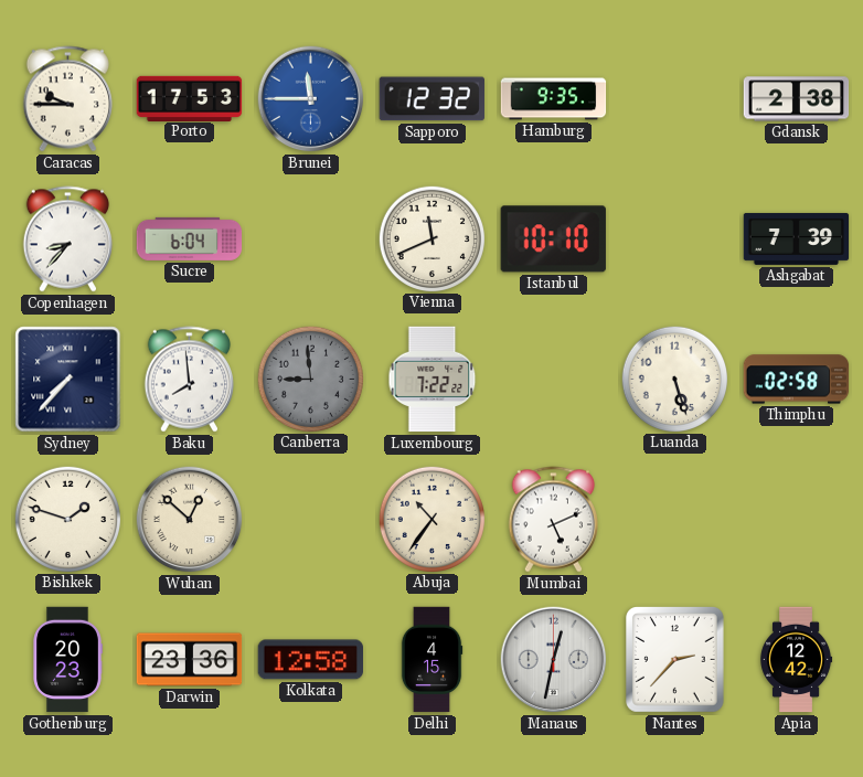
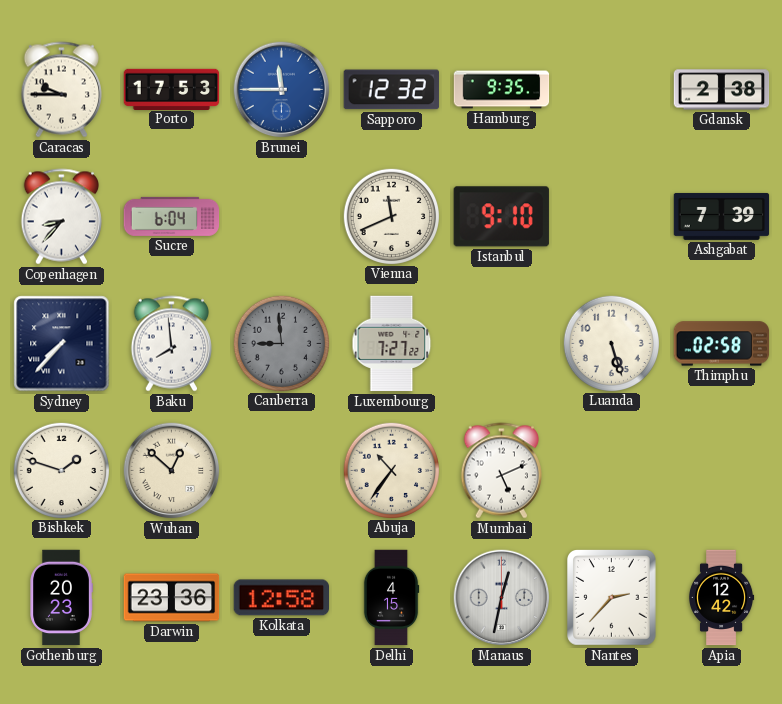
Istanbul: 10:10 -> 9:10
Luxembourg: 7:22 -> 7:27
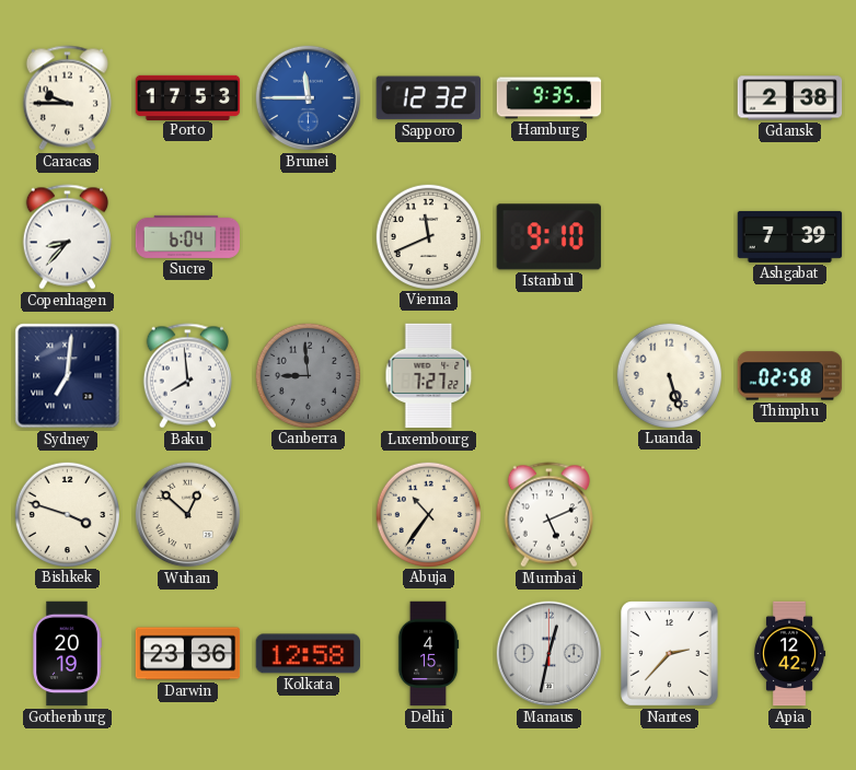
Sydney: 7:37 -> 7:01
Bishkek: 1:48 -> 3:48
Gothenburg: 20:23 -> 20:19
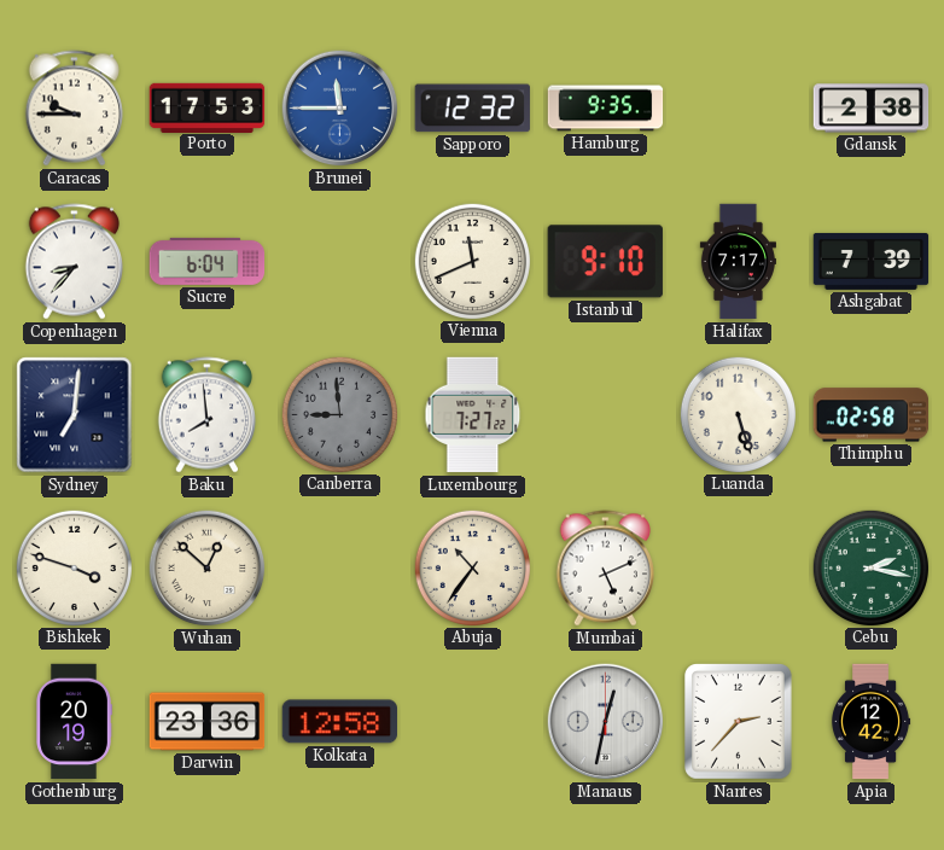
Halifax: none -> 7:17
Cebu: none -> 2:17
Delhi: 4:15 -> none
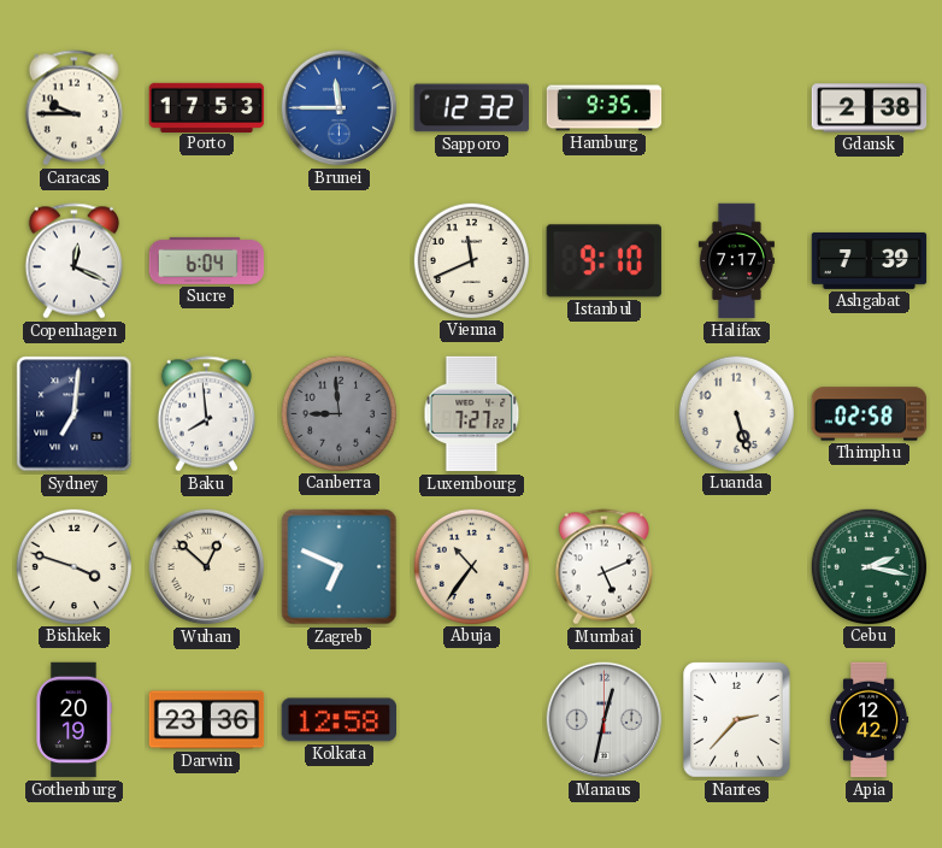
Copenhagen: 8:37 -> 12:19
Zagreb: none -> 6:49
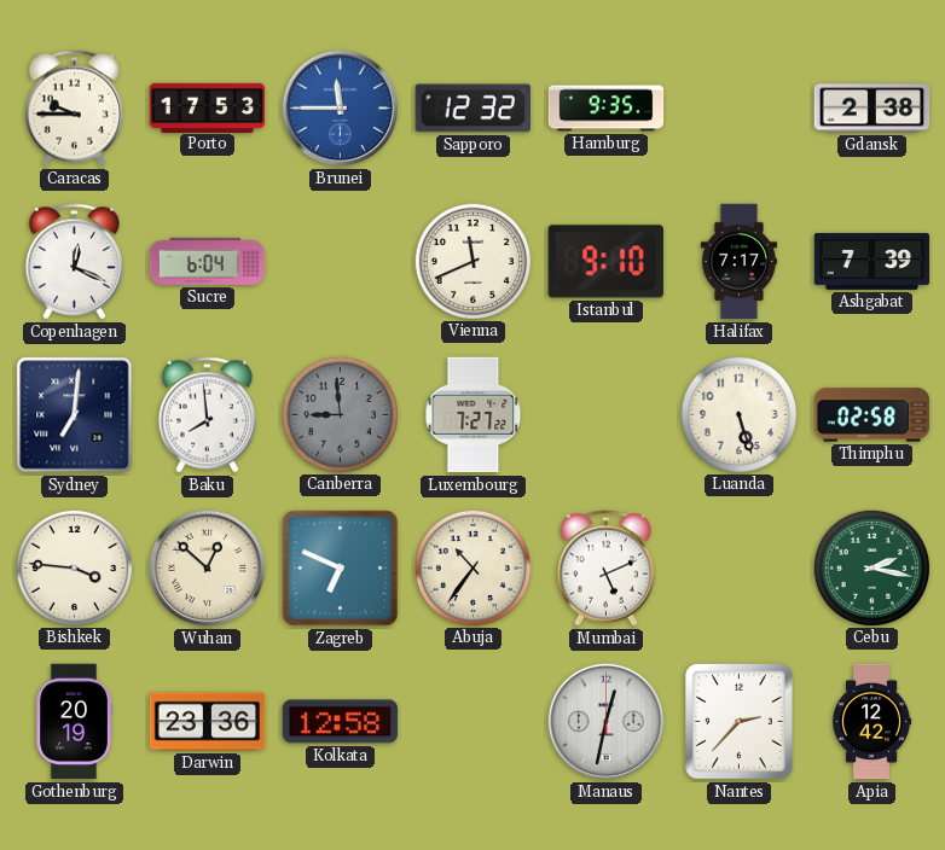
Bishkek: 3:48 -> 3:46
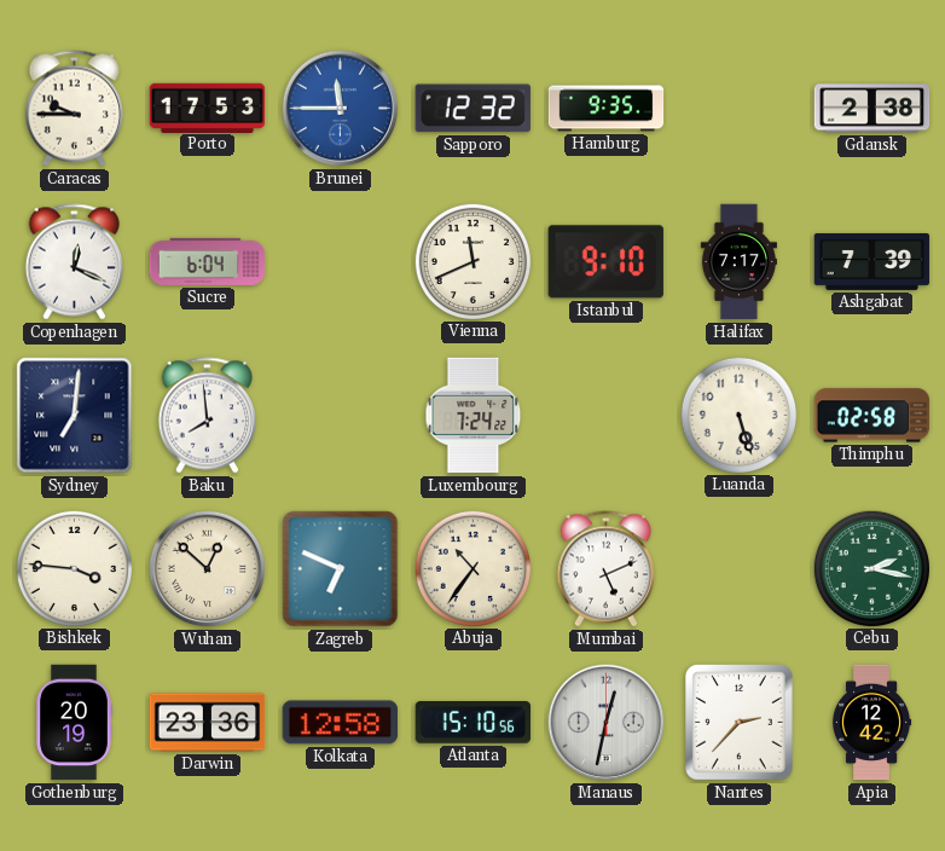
Canberra: 8:59 -> none
Luxembourg: 7:27 -> 7:24
Atlanta: none -> 15:10
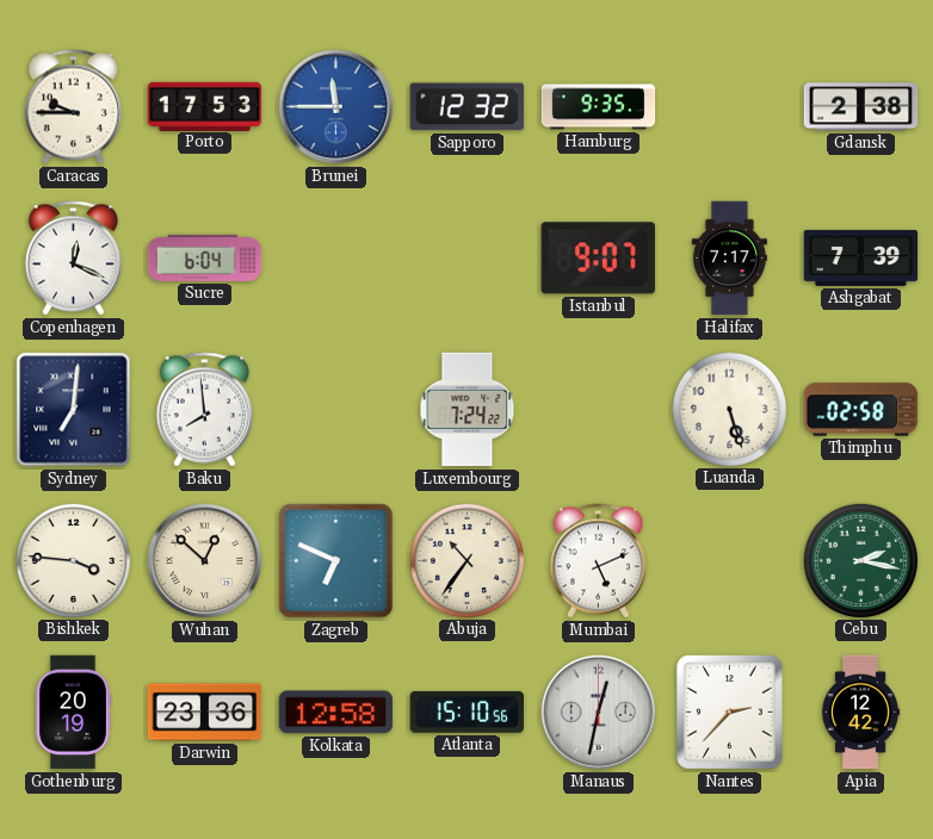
Vienna: 11:41 -> none
Istanbul: 9:10 -> 9:07
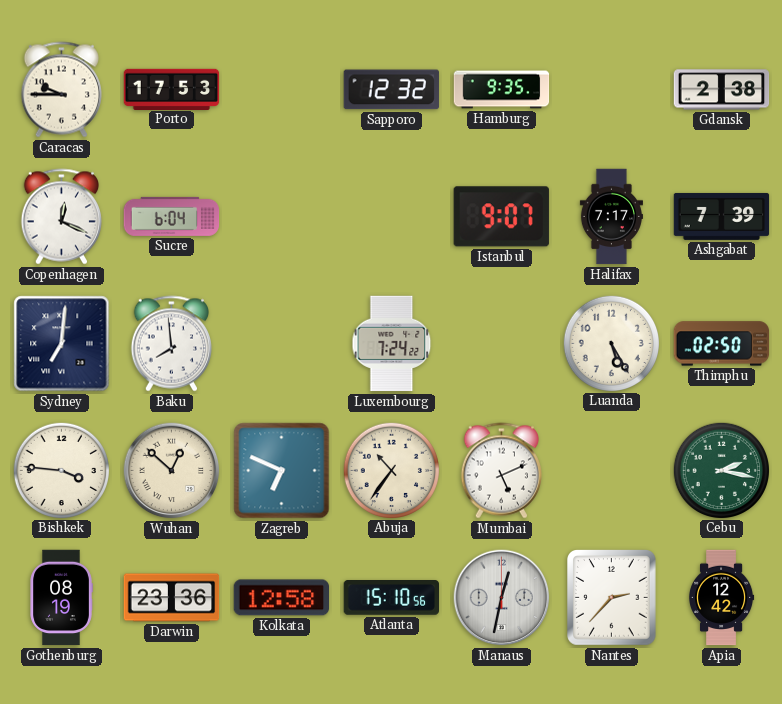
Brunei: 11:45 -> none
Luanda: 5:27 -> 5:25
Thimphu: 02:58 -> 02:50
Gothenburg: 20:19 -> 08:19
